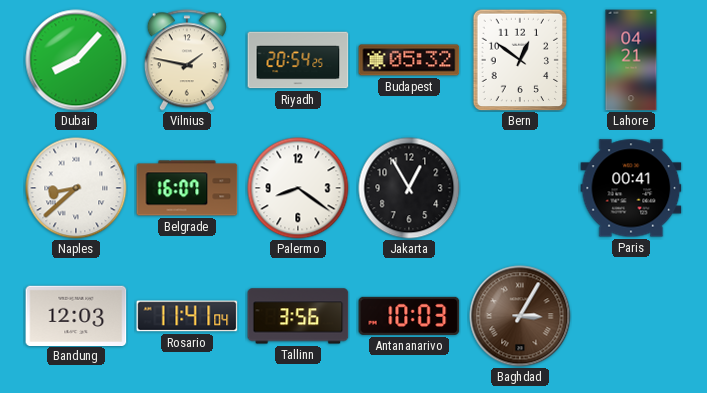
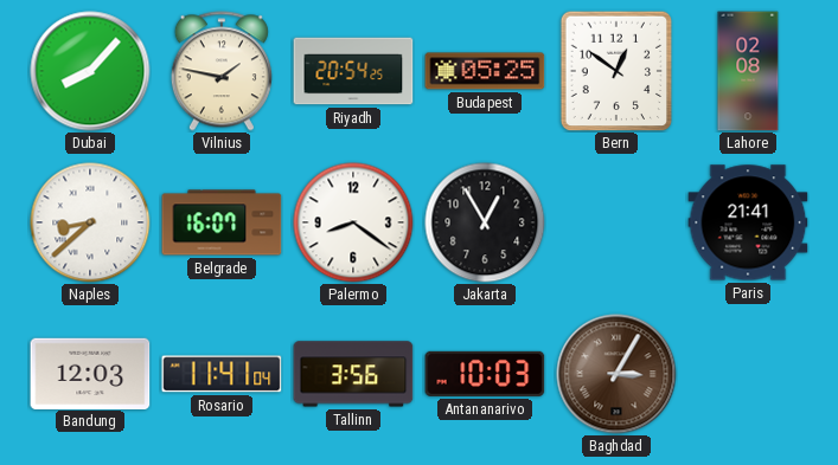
Budapest: 05:32 -> 05:25
Lahore: 04:21 -> 02:08
Paris: 00:41 -> 21:41
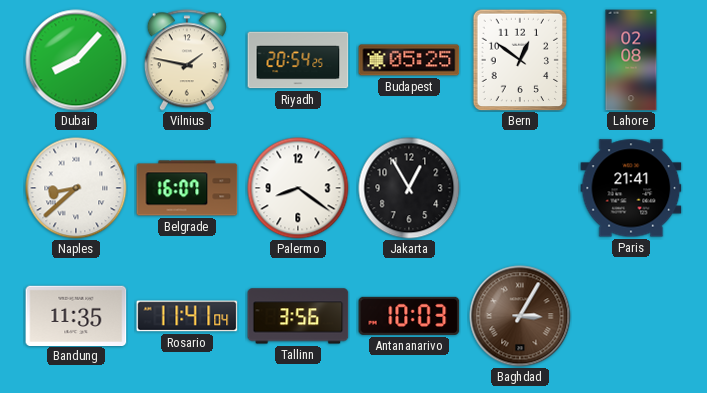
Bandung: 12:03 -> 11:35
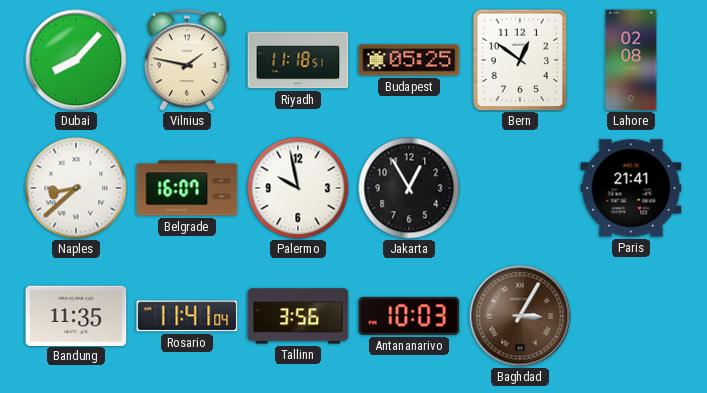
Riyadh: 20:54 -> 11:18
Palermo: 8:21 -> 9:58
